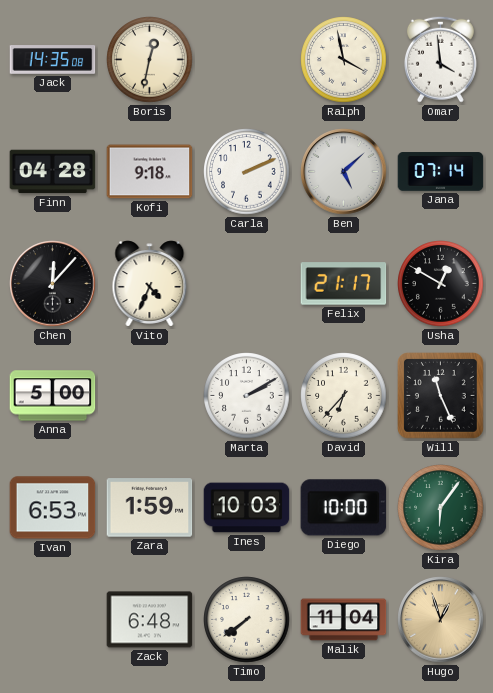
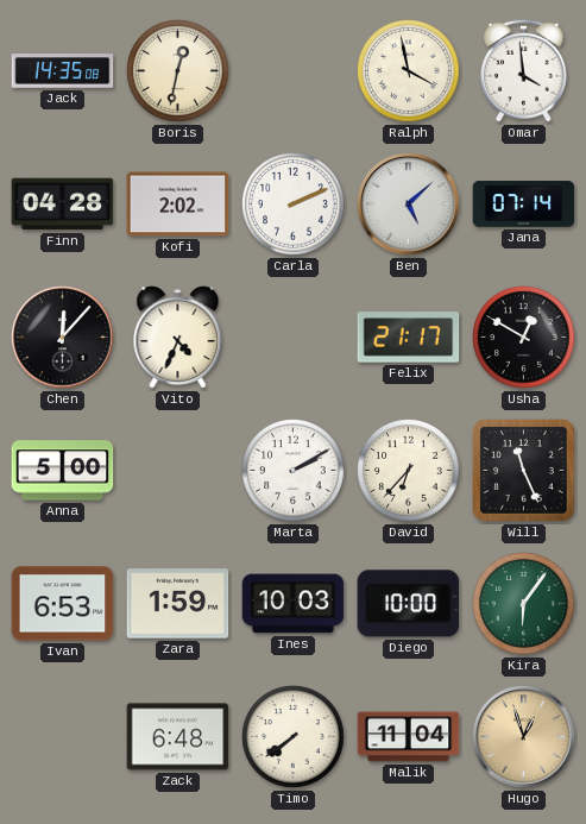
Kofi: 9:18 -> 2:02
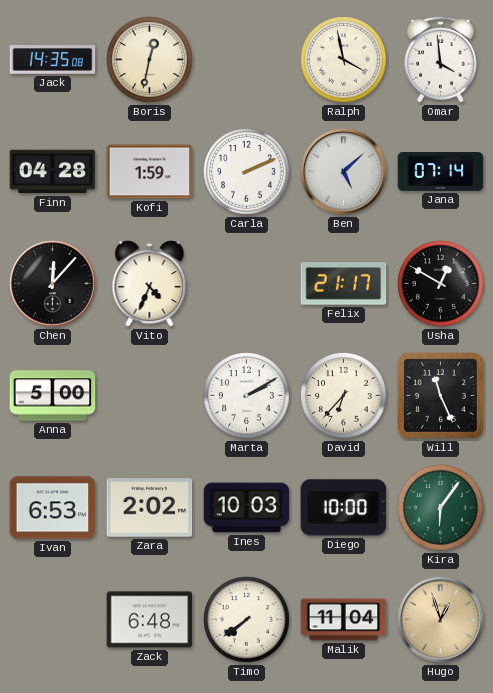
Kofi: 2:02 -> 1:59
Zara: 1:59 -> 2:02
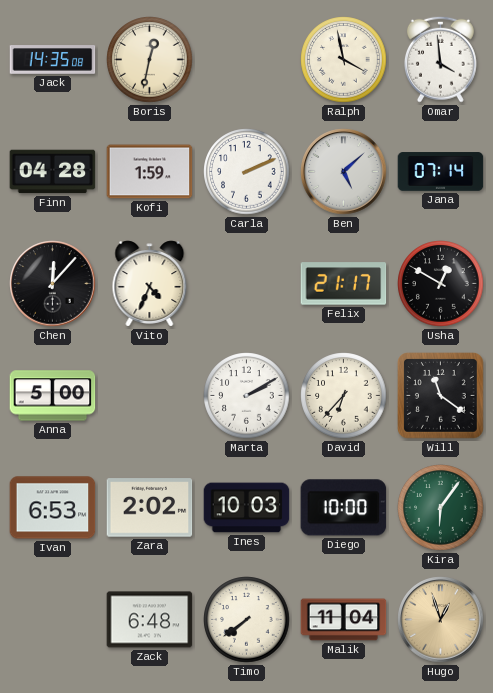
Will: 11:26 -> 11:21
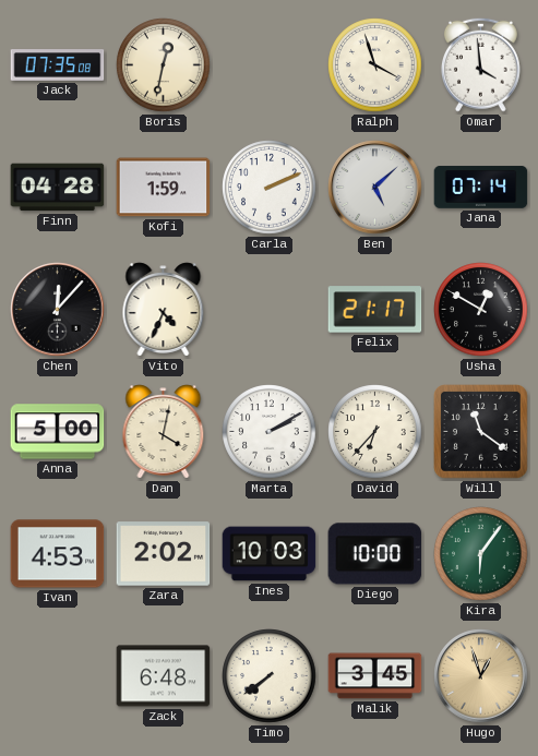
Jack: 14:35 -> 07:35
Ralph: 3:58 -> 3:57
Dan: none -> 4:02
Ivan: 6:53 -> 4:53
Malik: 11:04 -> 3:45
